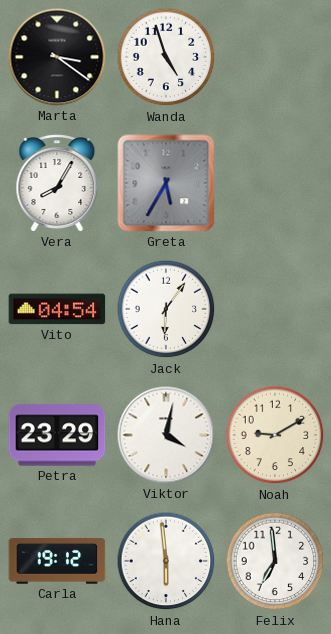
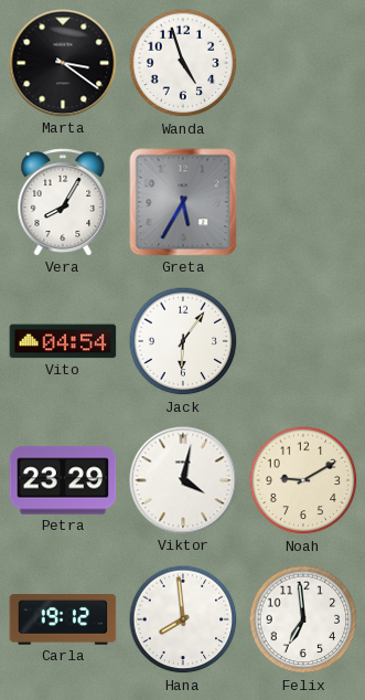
Hana: 5:59 -> 7:59
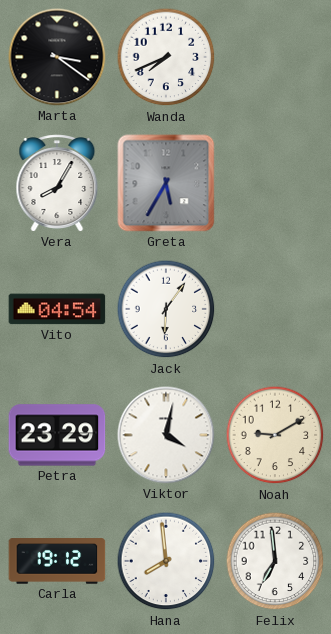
Wanda: 4:57 -> 7:41
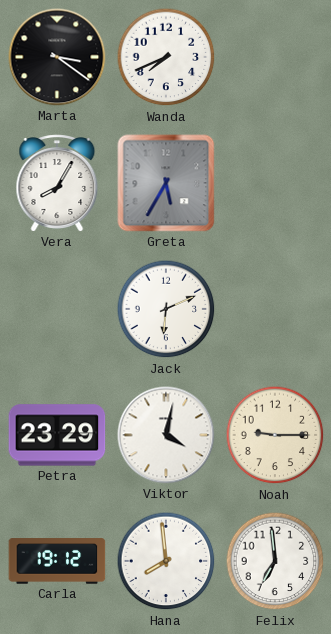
Vito: 04:54 -> none
Jack: 6:06 -> 6:11
Noah: 9:10 -> 9:15
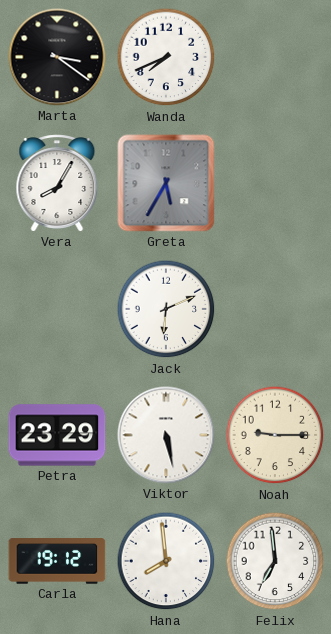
Viktor: 4:02 -> 5:28
